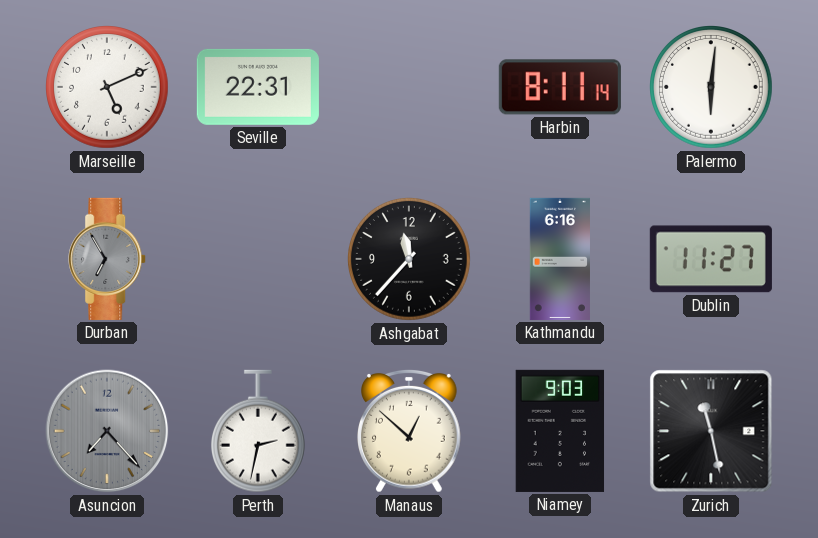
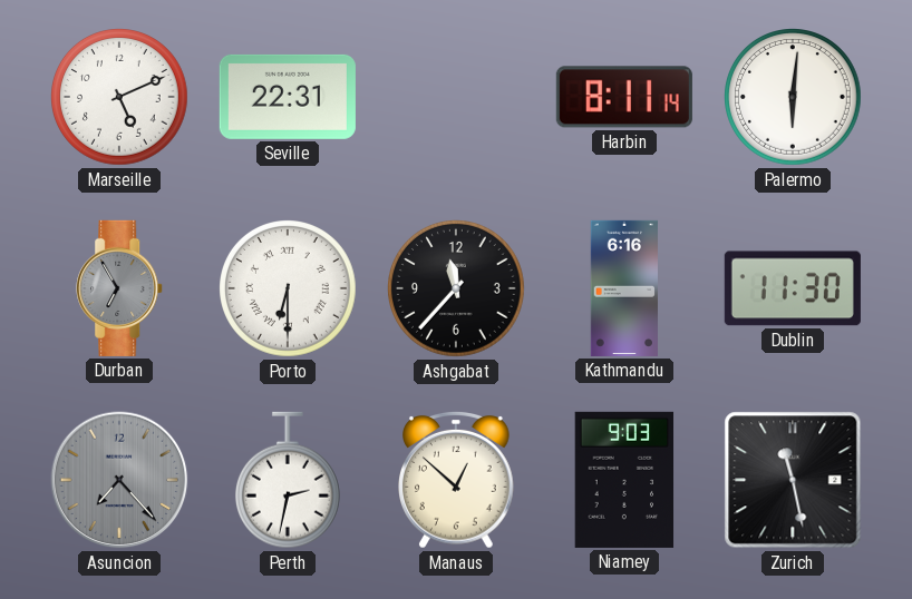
Porto: none -> 6:30
Dublin: 11:27 -> 11:30
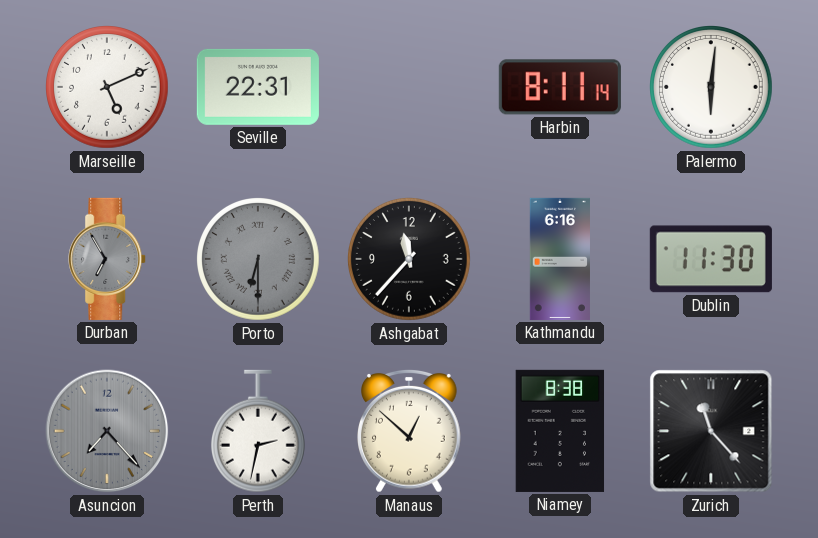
Porto dial: white -> grey
Niamey: 9:03 -> 8:38
Zurich: 11:28 -> 11:23
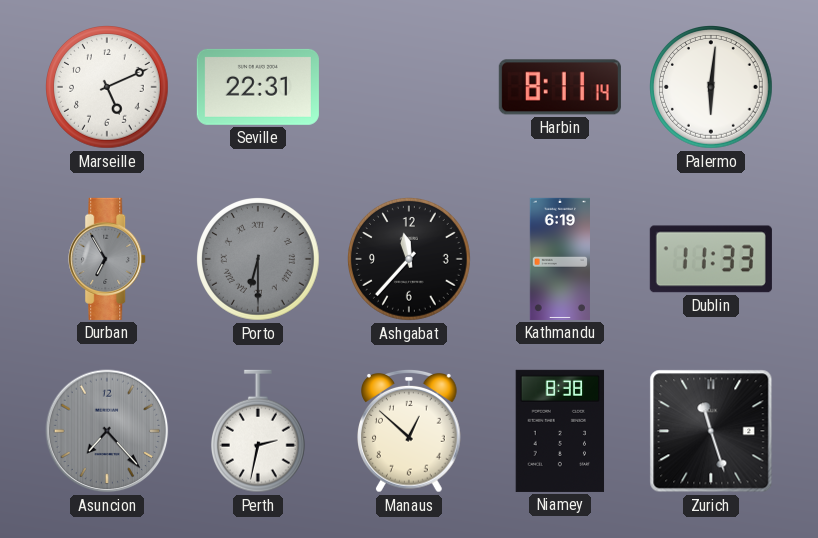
Kathmandu: 6:16 -> 6:19
Dublin: 11:30 -> 11:33
Zurich: 11:23 -> 11:27
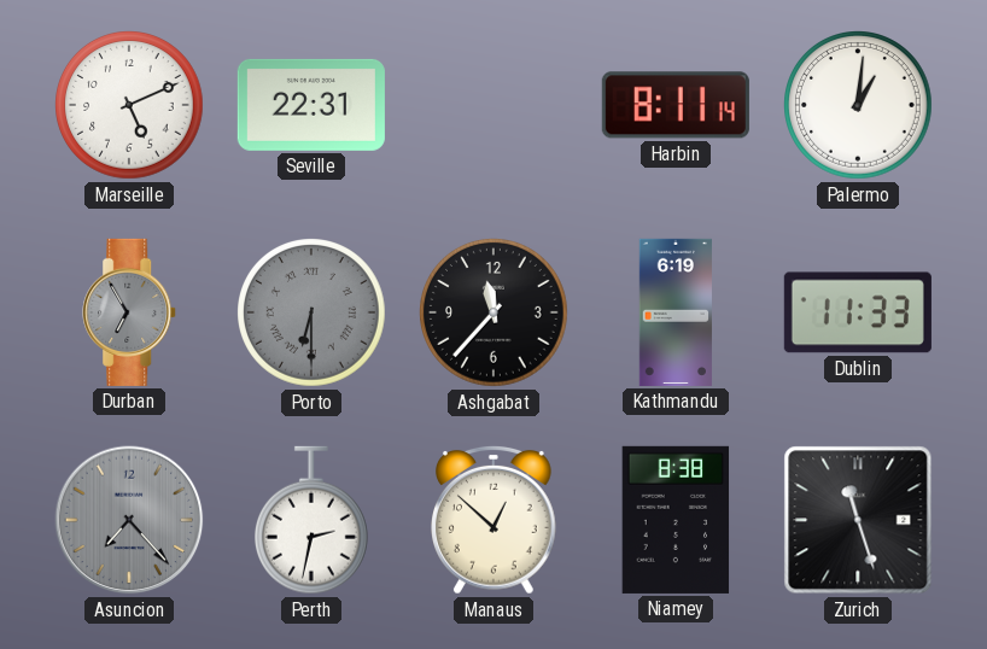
Palermo: 6:01 -> 1:01
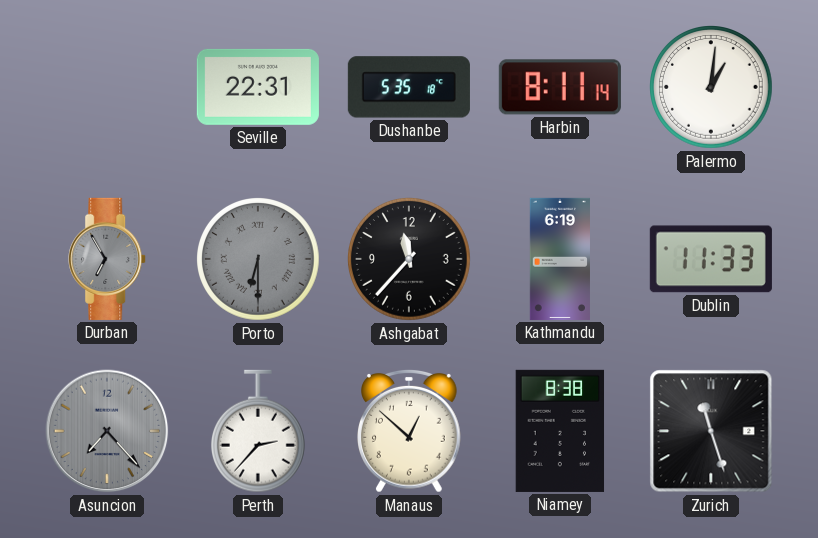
Marseille: 5:11 -> none
Dushanbe: none -> 5:35
Perth: 2:32 -> 2:37
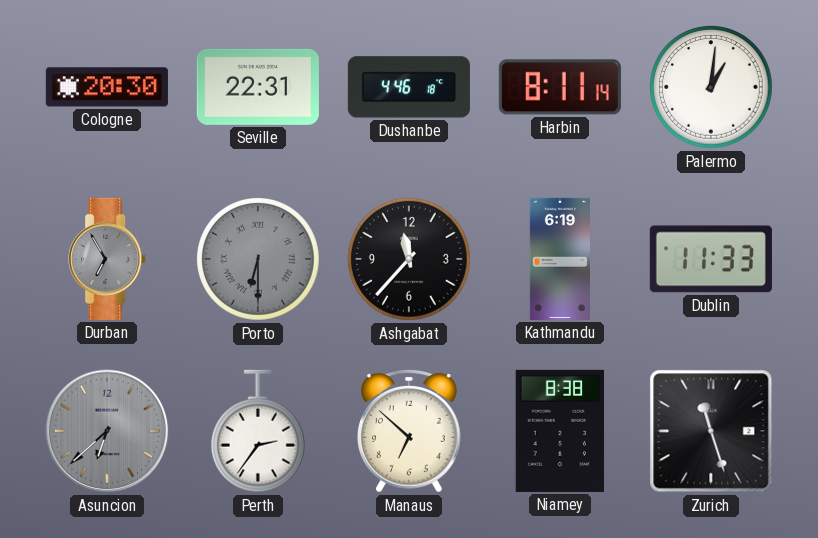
Cologne: none -> 20:30
Dushanbe: 5:35 -> 4:46
Asuncion: 7:23 -> 6:38
Perth: 2:37 -> 2:36
Manaus: 12:52 -> 6:52
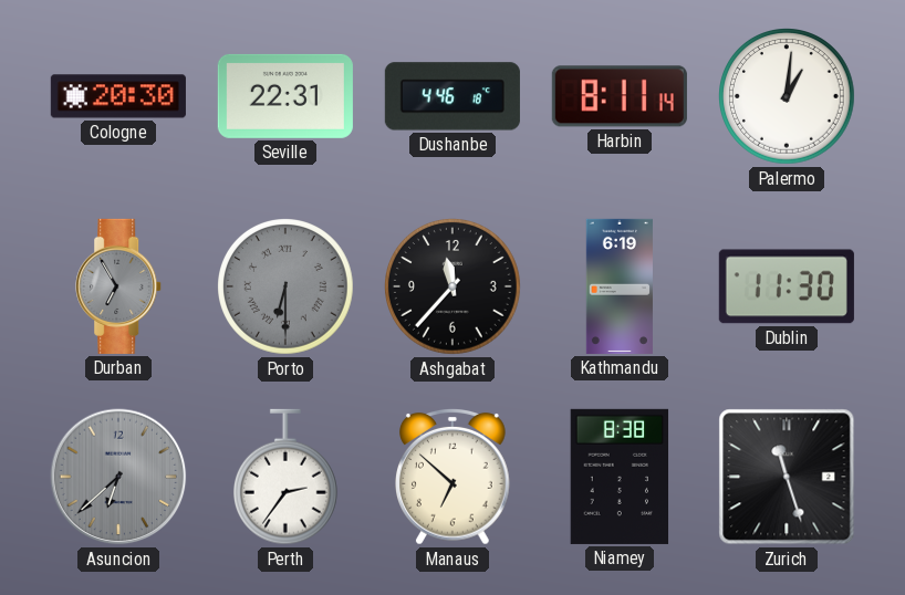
Dublin: 11:33 -> 11:30
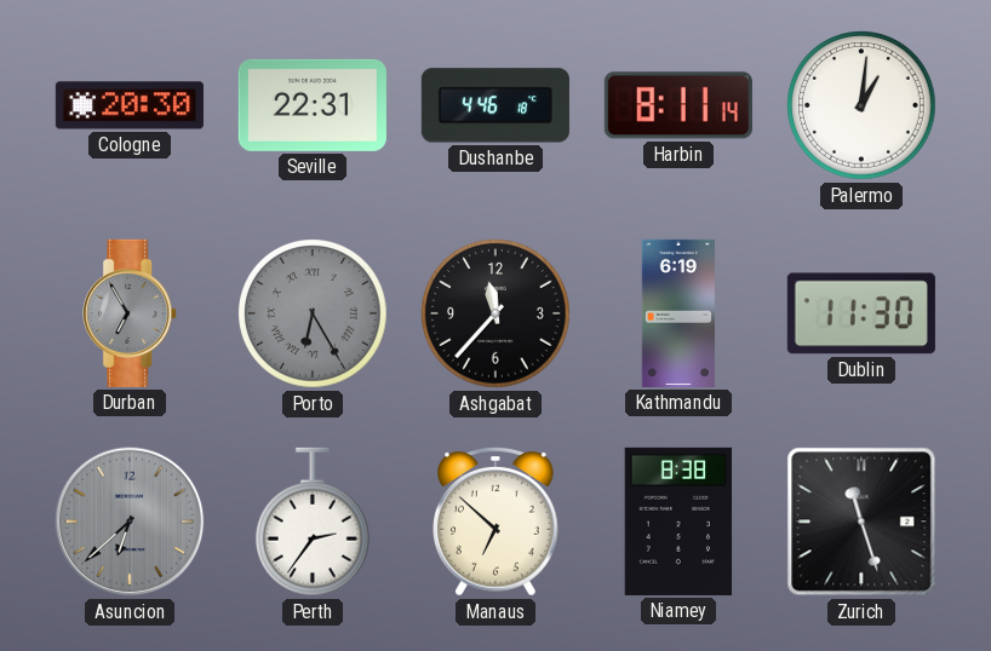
Porto: 6:30 -> 6:25
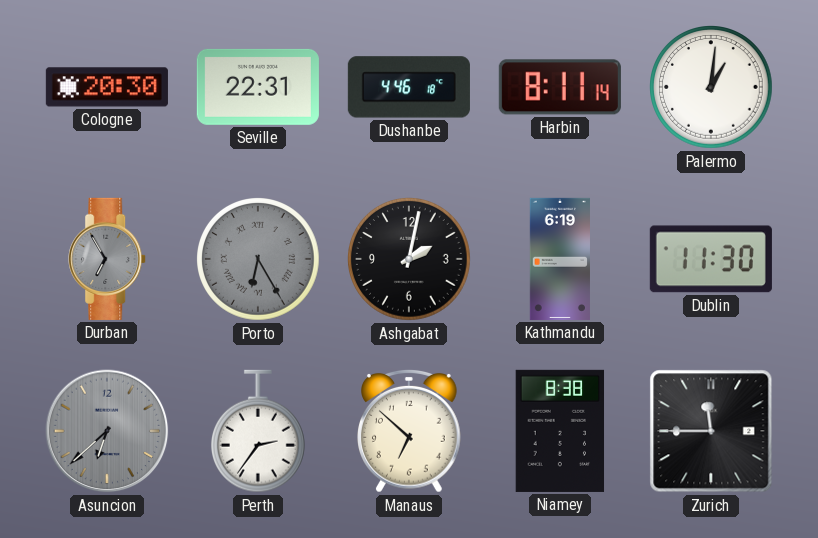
Ashgabat: 11:37 -> 2:02
Zurich: 11:27 -> 11:45
